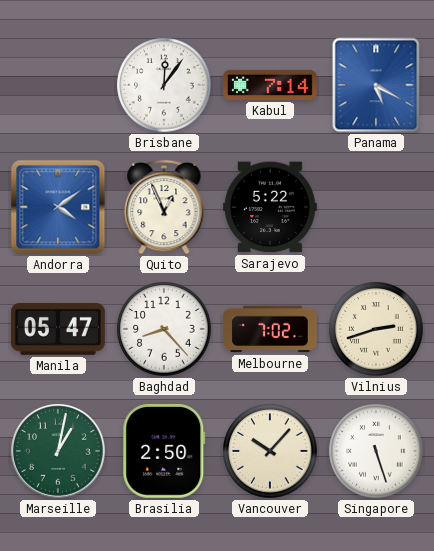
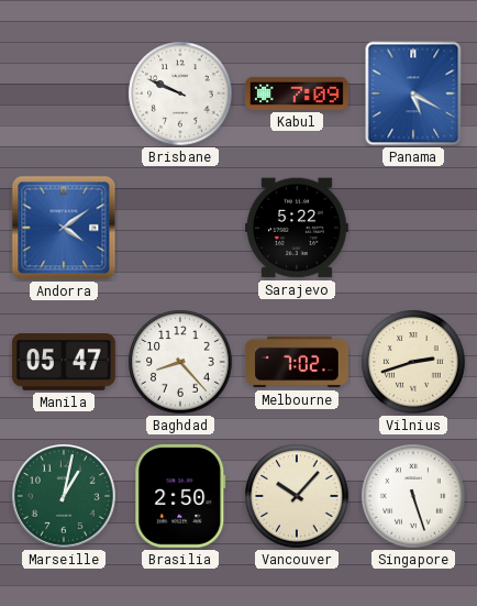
Brisbane: 12:06 -> 9:49
Kabul: 7:14 -> 7:09
Quito: 12:56 -> none
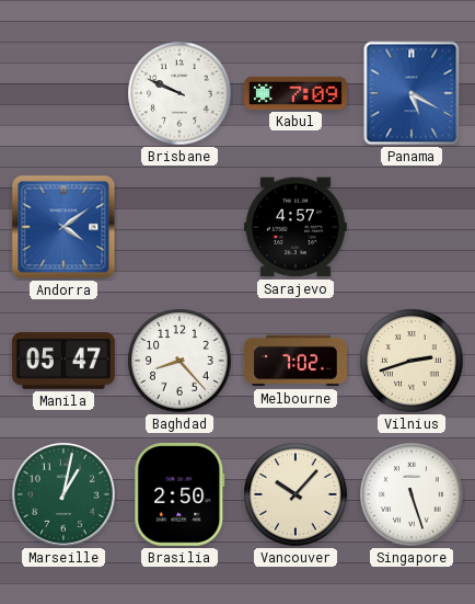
Sarajevo: 5:22 -> 4:57
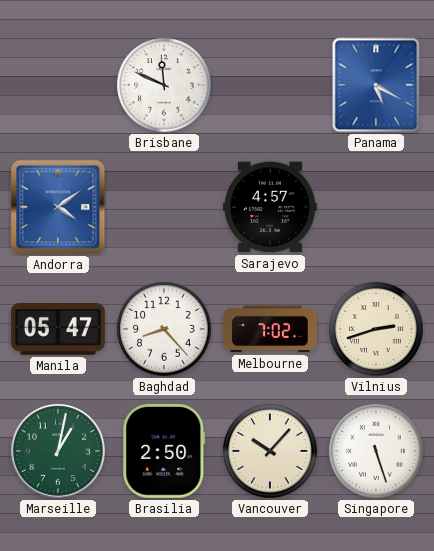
Brisbane: 9:49 -> 11:49
Kabul: 7:09 -> none
